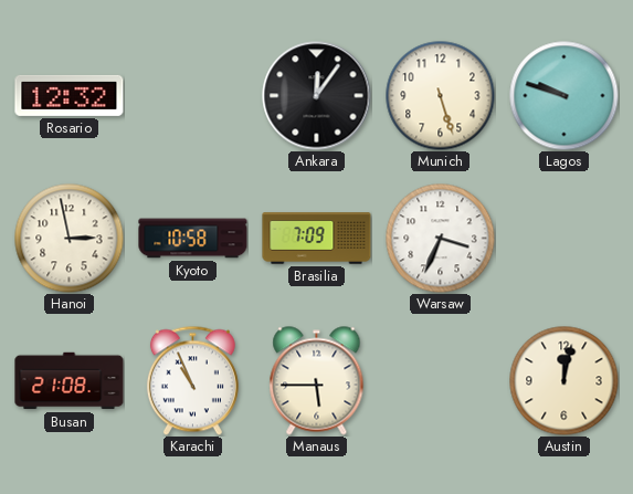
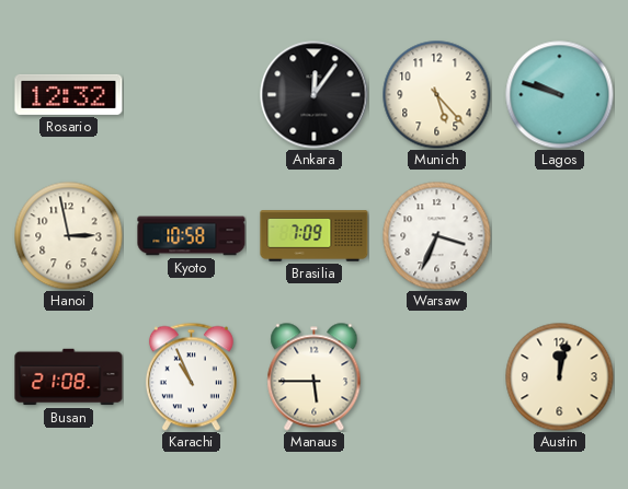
Munich: 5:27 -> 5:23
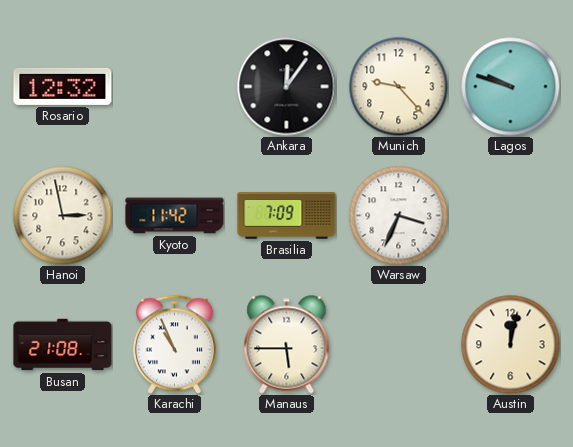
Munich: 5:23 -> 9:23
Kyoto: 10:58 -> 11:42
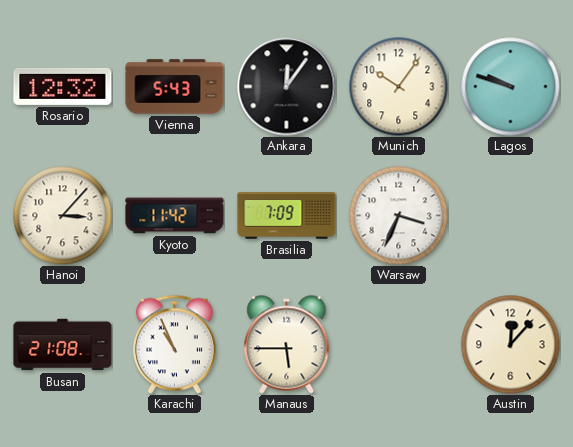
Vienna: none -> 5:43
Munich: 9:23 -> 10:06
Hanoi: 2:58 -> 3:07
Austin: 12:02 -> 12:07
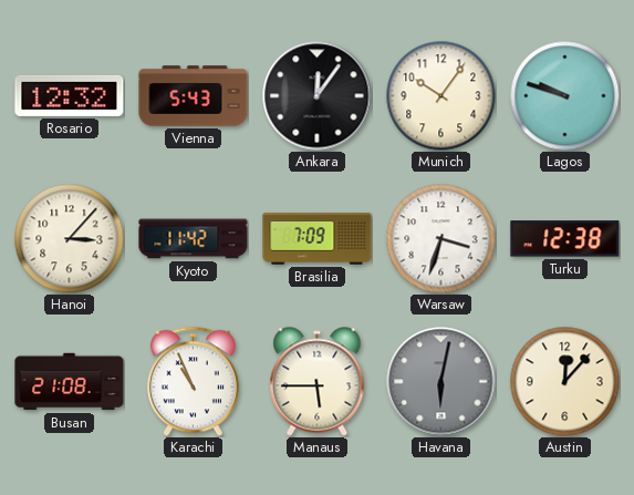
Warsaw: 3:34 -> 3:33
Turku: none -> 12:38
Havana: none -> 6:02
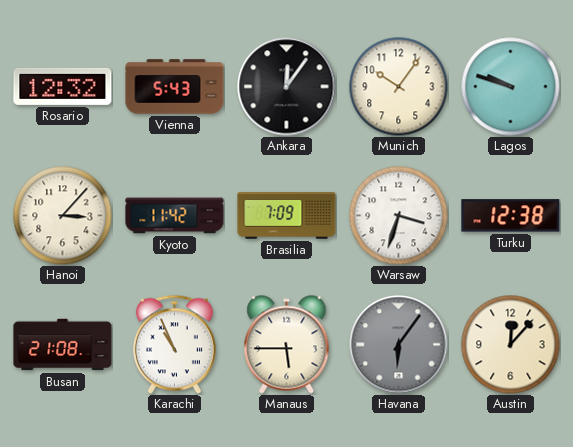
Havana: 6:02 -> 6:06
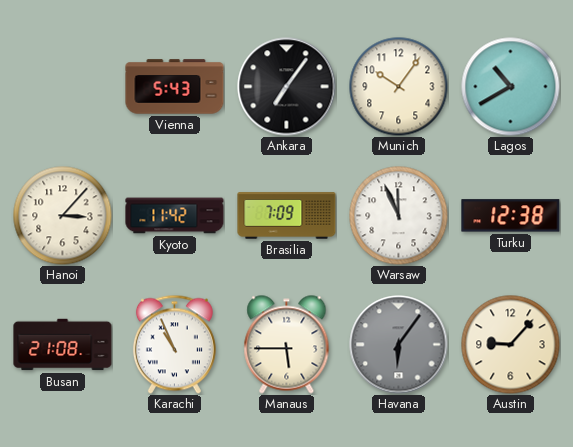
Rosario: 12:32 -> none
Ankara: 12:06 -> 7:06
Lagos: 9:48 -> 10:40
Warsaw: 3:33 -> 11:56
Austin: 12:07 -> 9:07
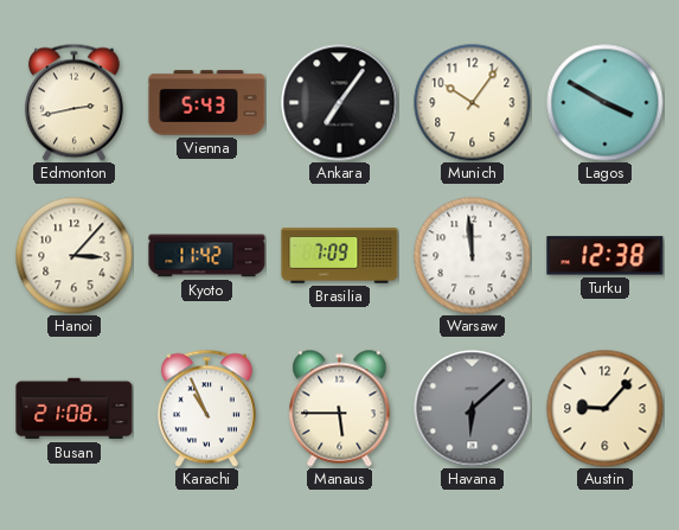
Edmonton: none -> 2:43
Lagos: 10:40 -> 3:50
Warsaw: 11:56 -> 11:59
Havana: 6:06 -> 6:08
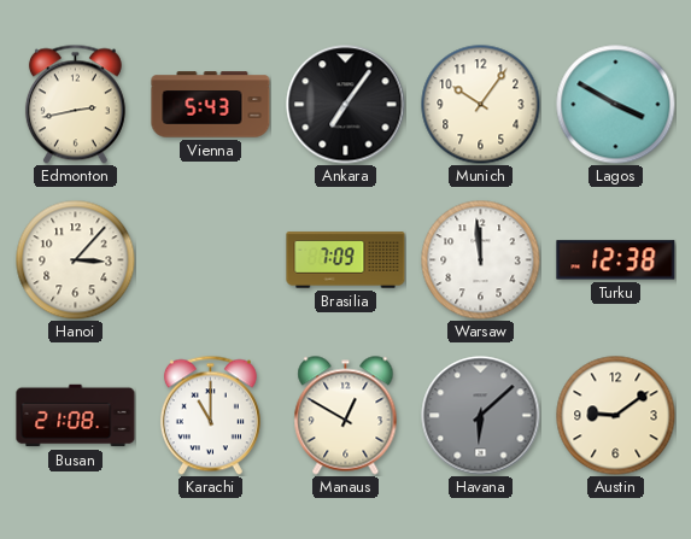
Kyoto: 11:42 -> none
Karachi: 10:56 -> 11:00
Manaus: 5:45 -> 12:50
Austin: 9:07 -> 9:09
